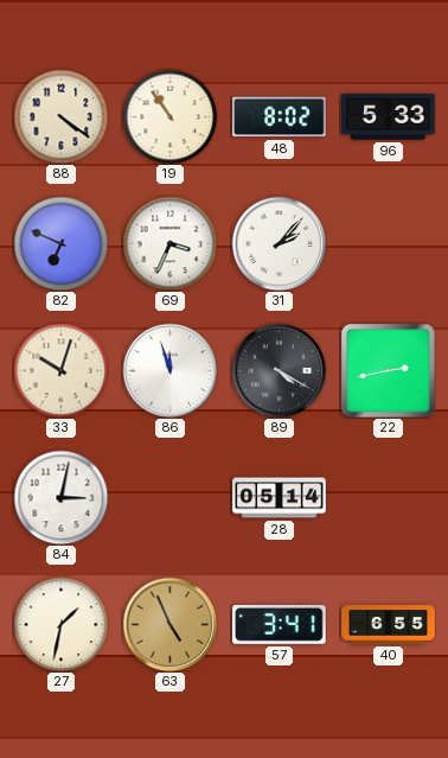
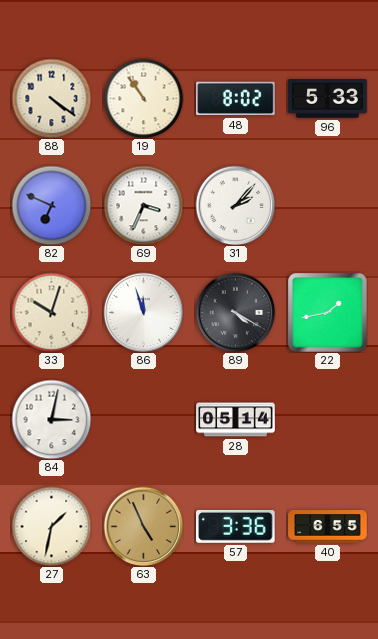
22: 2:43 -> 1:43
57: 3:41 -> 3:36
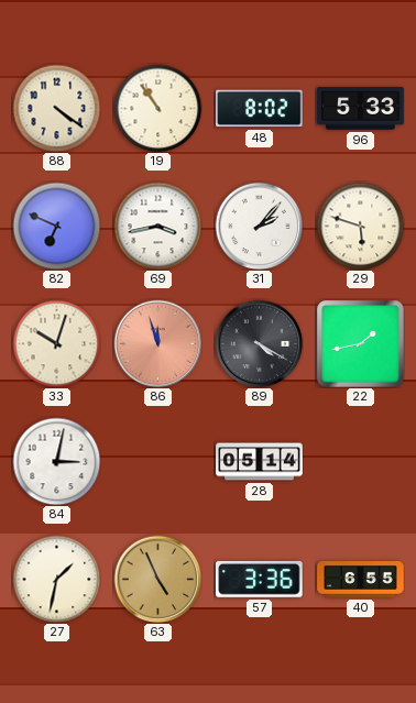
69: 3:34 -> 3:43
29: none -> 5:48
86 dial: white -> salmon
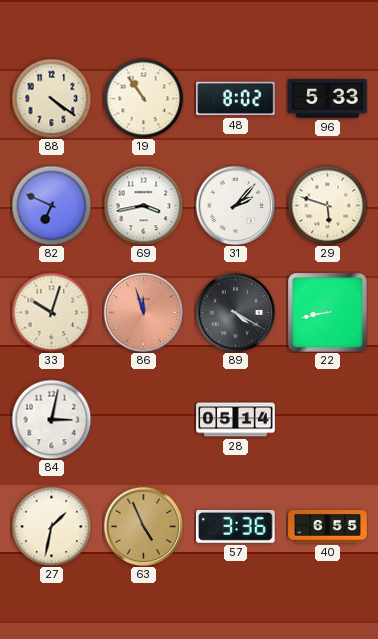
22: 1:43 -> 8:43
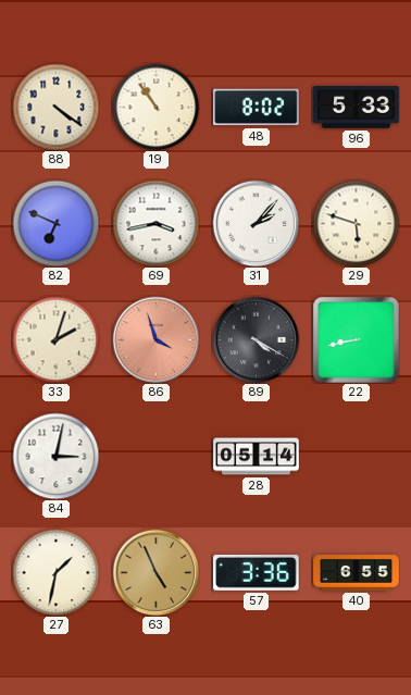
33: 10:03 -> 2:03
86: 11:57 -> 3:57
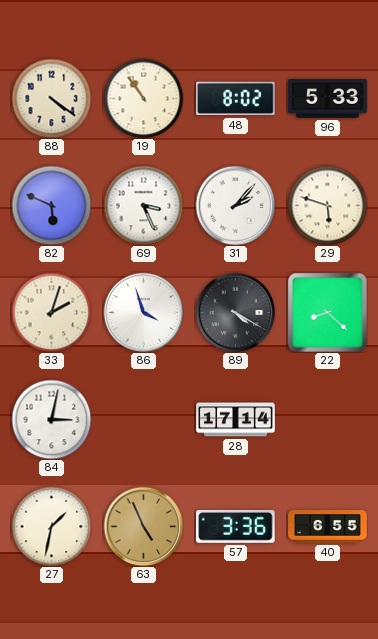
82: 6:49 -> 5:49
69: 3:43 -> 3:26
86 dial: salmon -> white
22: 8:43 -> 8:22
28: 05:14 -> 17:14
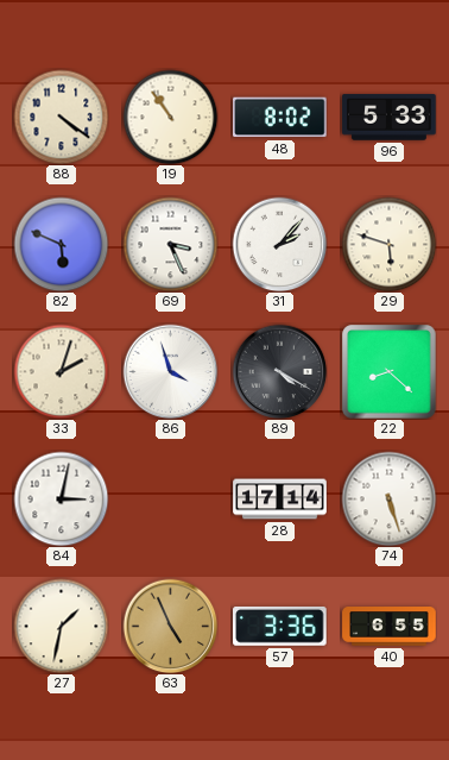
74: none -> 5:27
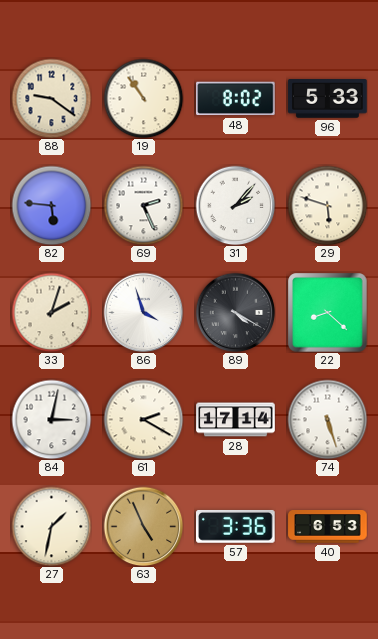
88: 4:21 -> 9:21
82: 5:49 -> 5:46
69: 3:26 -> 2:26
61: none -> 2:20
40: 6:55 -> 6:53
